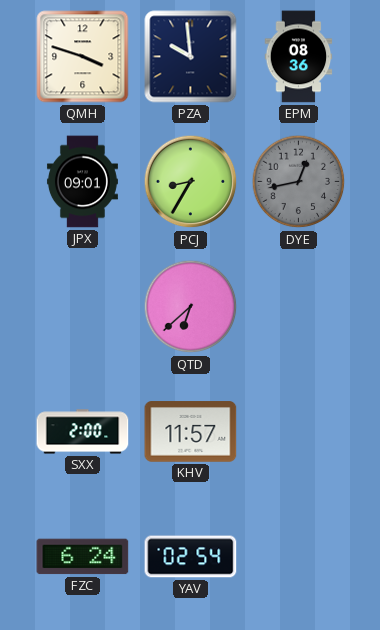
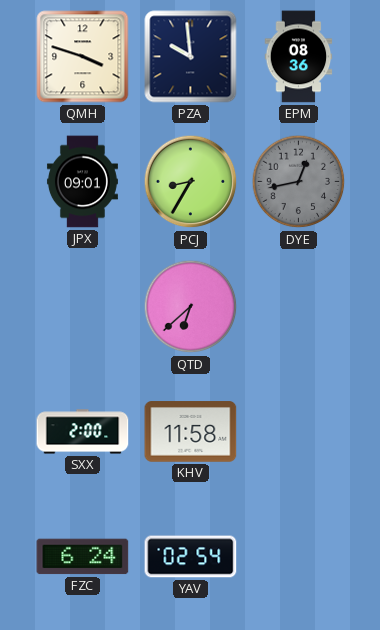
KHV: 11:57 -> 11:58
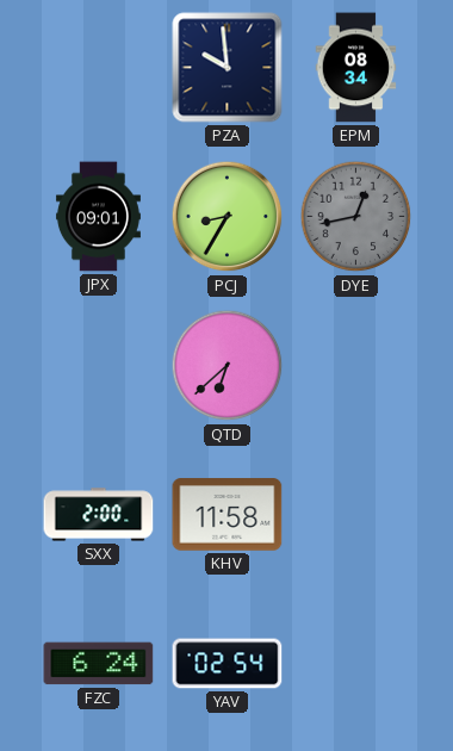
QMH: 3:48 -> none
EPM: 08:36 -> 08:34
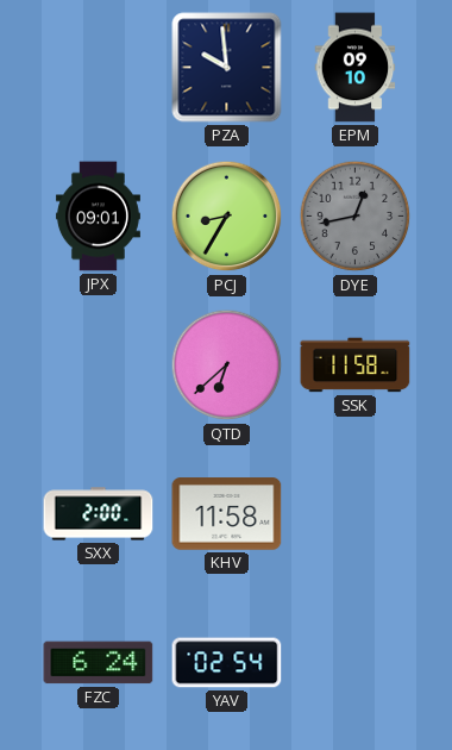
EPM: 08:34 -> 09:10
SSK: none -> 11:58
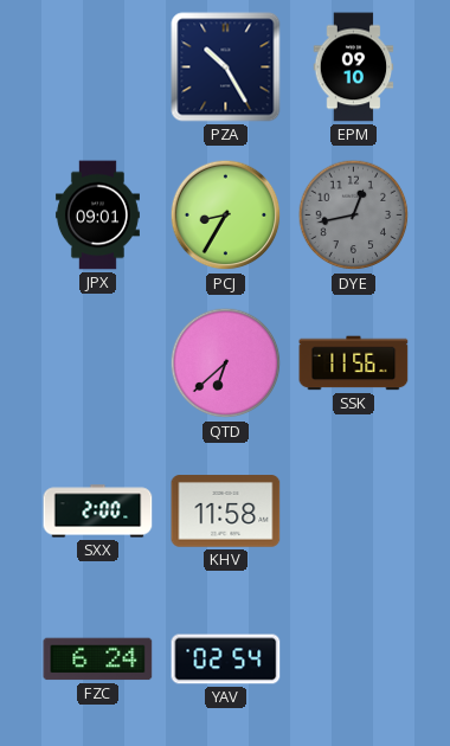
PZA: 9:59 -> 10:25
SSK: 11:58 -> 11:56
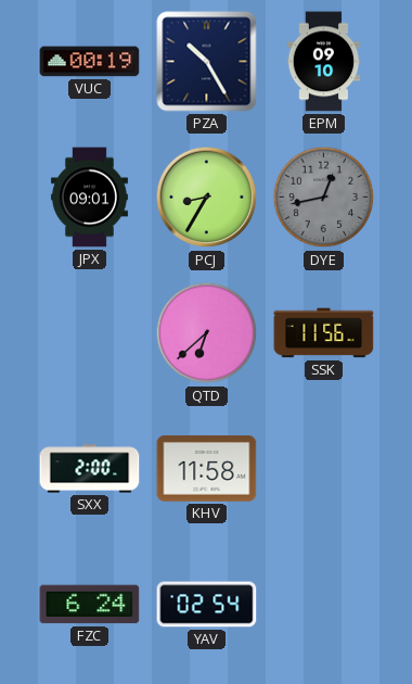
VUC: none -> 00:19
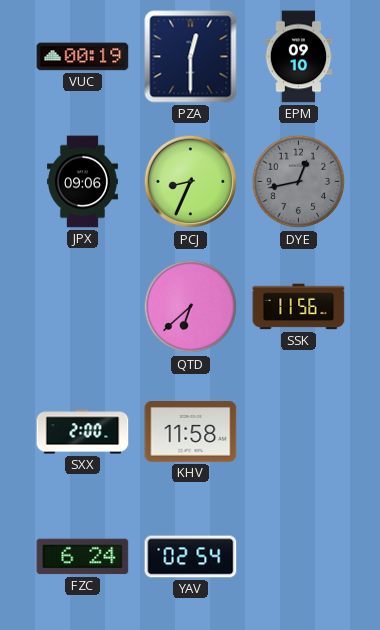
PZA: 10:25 -> 12:30
JPX: 09:01 -> 09:06
PCJ: 8:35 -> 8:34
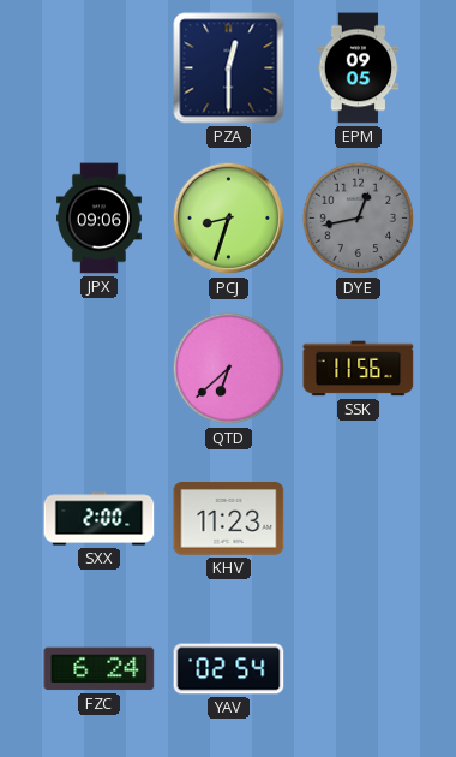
VUC: 00:19 -> none
EPM: 09:10 -> 09:05
PCJ: 8:34 -> 8:33
KHV: 11:58 -> 11:23
